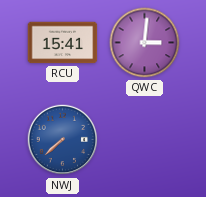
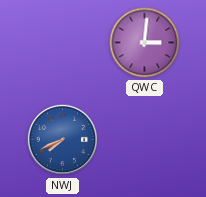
RCU: 15:41 -> none
NWJ: 7:38 -> 7:41
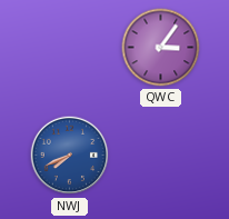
QWC: 3:01 -> 3:06
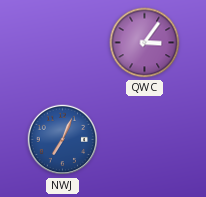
NWJ: 7:41 -> 7:04
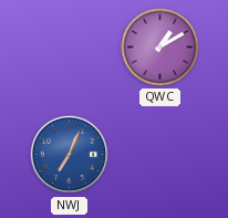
QWC: 3:06 -> 1:10
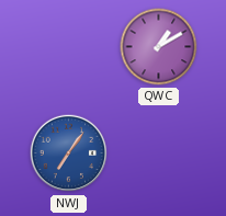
NWJ: 7:04 -> 7:06
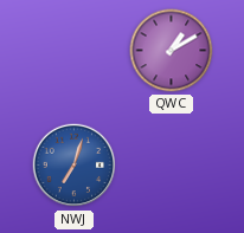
NWJ: 7:06 -> 7:03
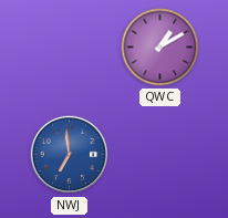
NWJ: 7:03 -> 6:59
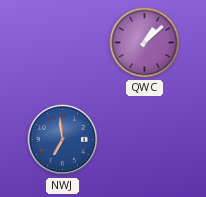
QWC: 1:10 -> 1:08
